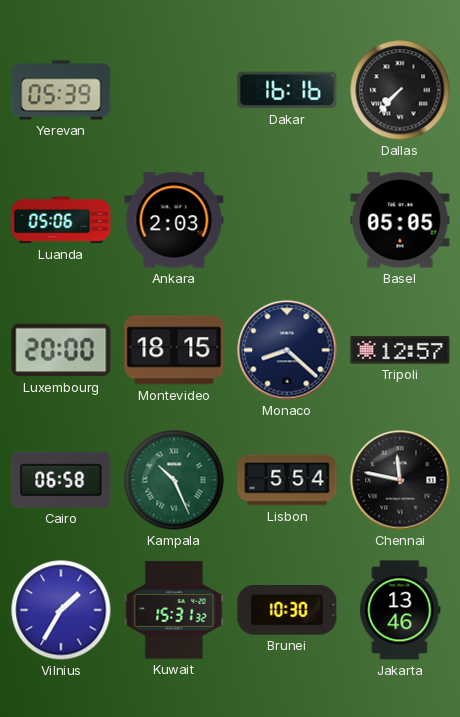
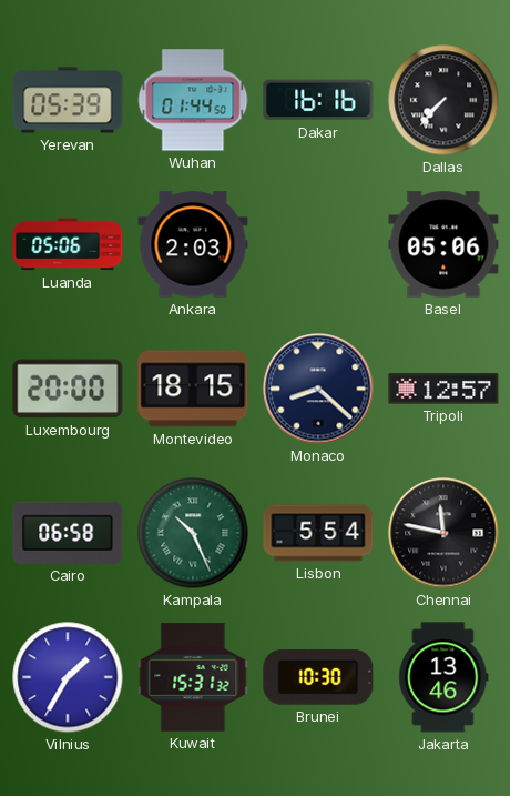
Wuhan: none -> 01:44
Basel: 05:05 -> 05:06
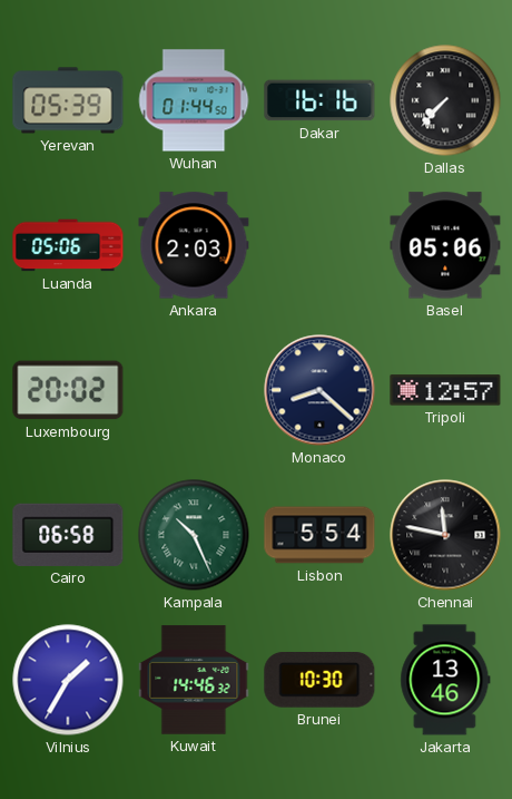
Luxembourg: 20:00 -> 20:02
Montevideo: 18:15 -> none
Kuwait: 15:31 -> 14:46
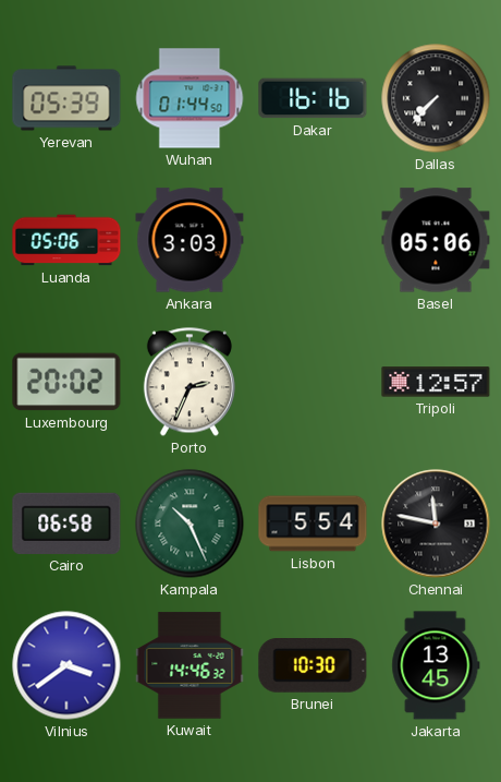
Ankara: 2:03 -> 3:03
Porto: none -> 2:34
Monaco: 8:22 -> none
Vilnius: 1:35 -> 3:39
Jakarta: 13:46 -> 13:45
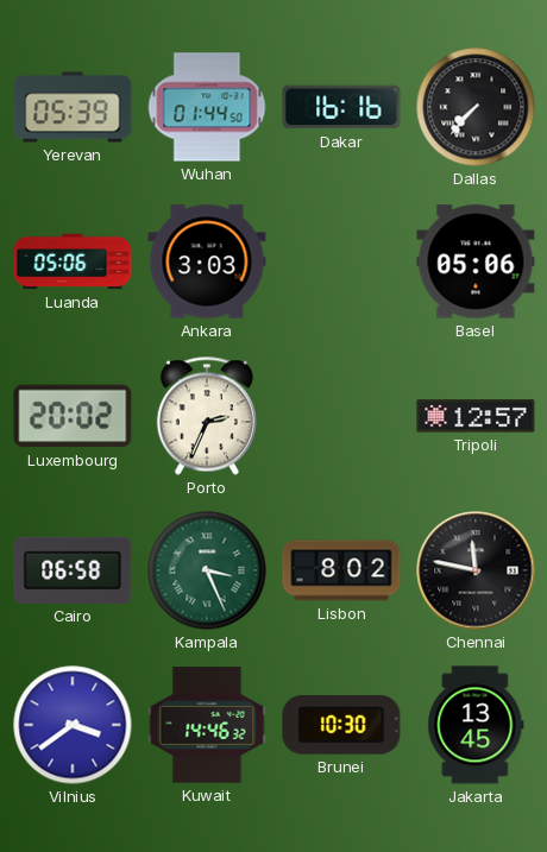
Kampala: 10:26 -> 3:26
Lisbon: 5:54 -> 8:02
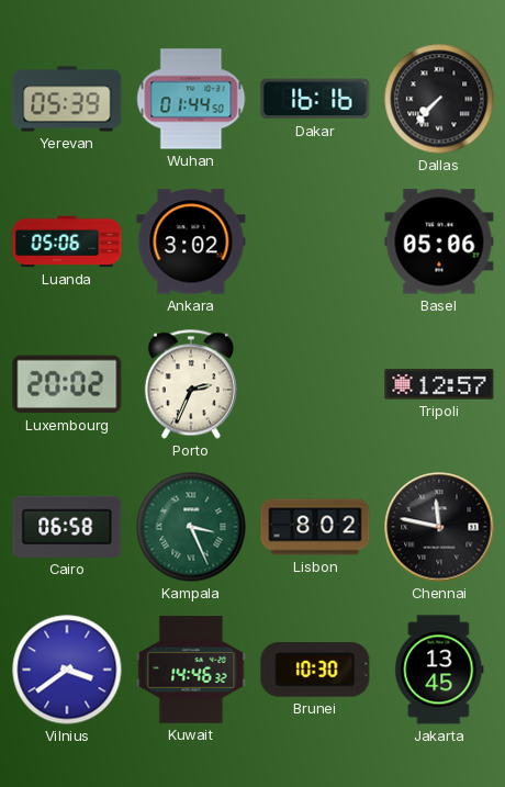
Ankara: 3:03 -> 3:02
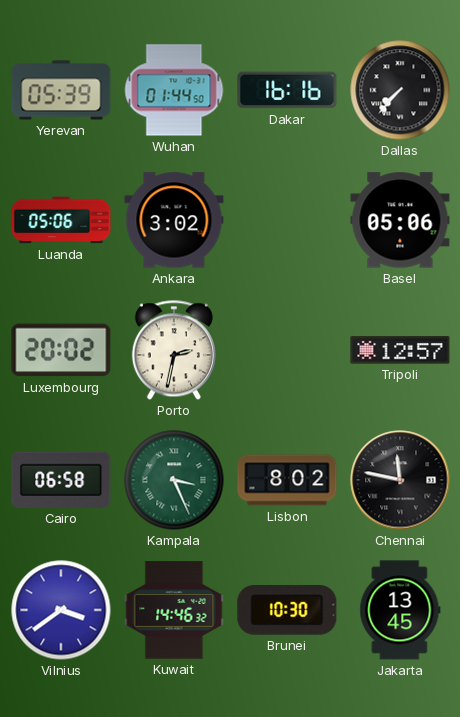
Porto: 2:34 -> 2:32
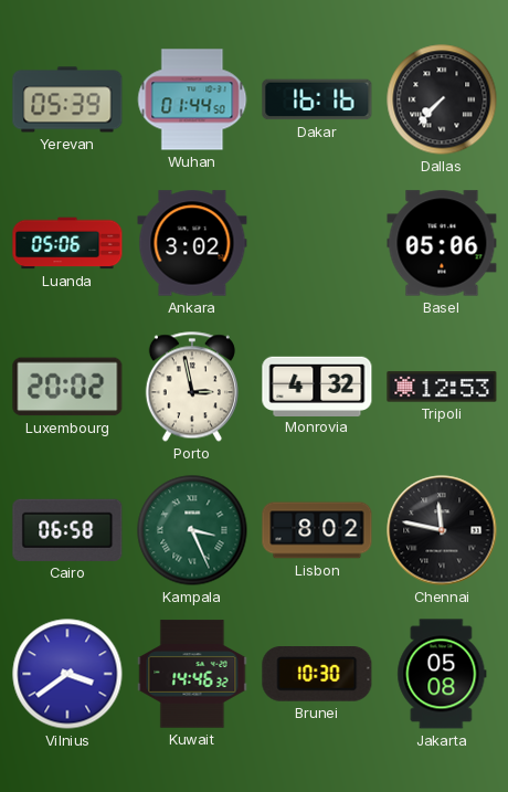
Porto: 2:32 -> 2:58
Monrovia: none -> 4:32
Tripoli: 12:57 -> 12:53
Jakarta: 13:45 -> 05:08
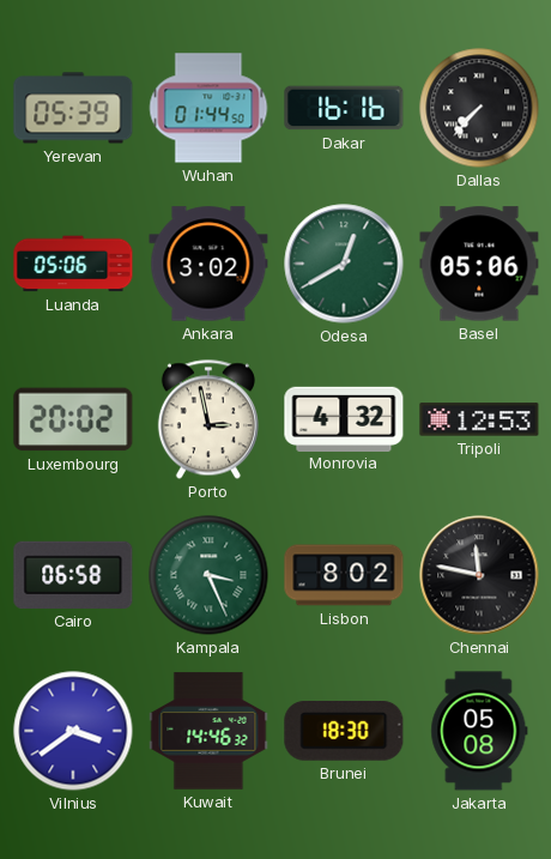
Odesa: none -> 12:40
Brunei: 10:30 -> 18:30
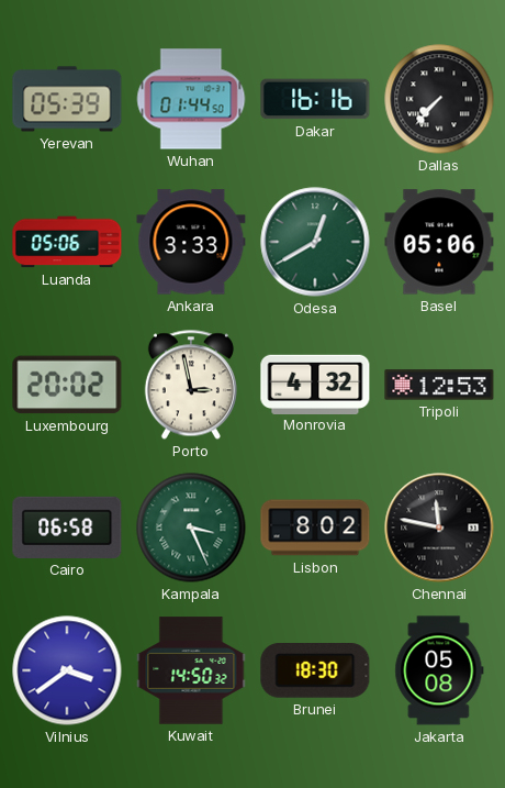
Ankara: 3:02 -> 3:33
Kuwait: 14:46 -> 14:50
